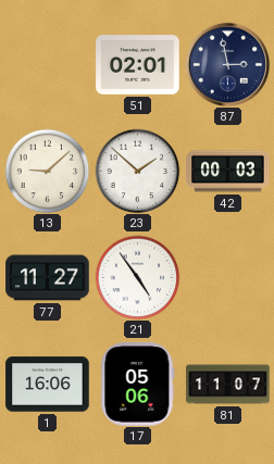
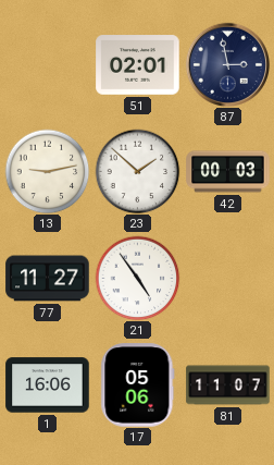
13: 9:08 -> 9:13
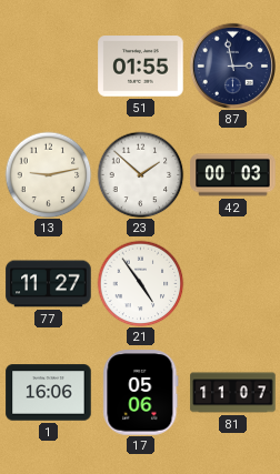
51: 02:01 -> 01:55
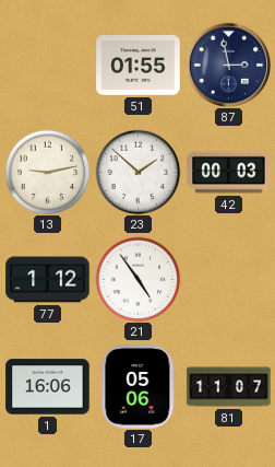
77: 11:27 -> 1:12
